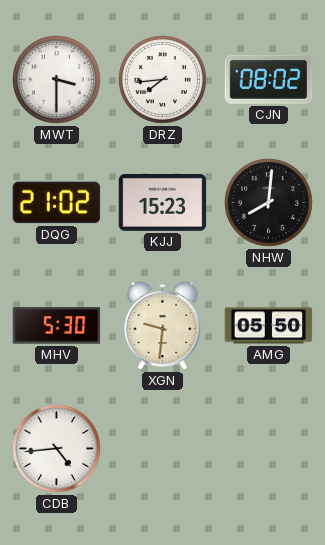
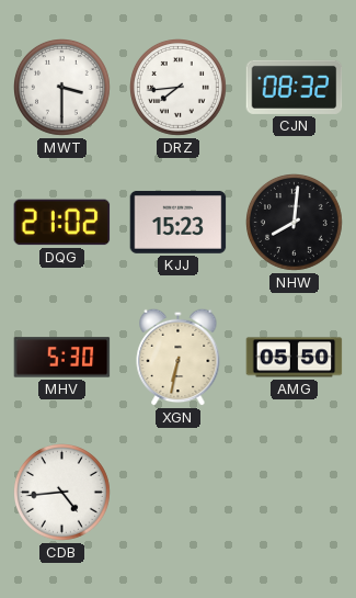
CJN: 08:02 -> 08:32
XGN: 9:31 -> 6:32
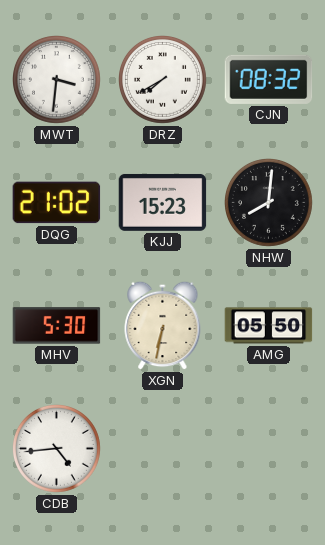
MWT: 3:30 -> 3:31
DRZ: 7:44 -> 7:40
